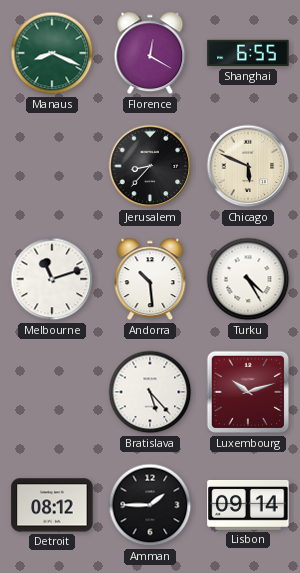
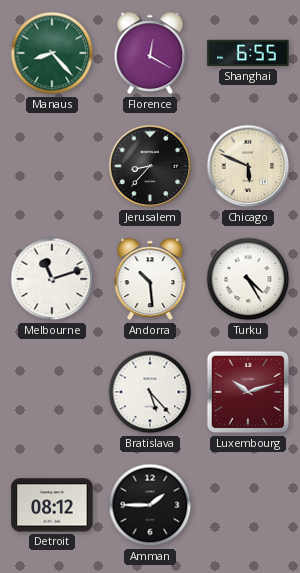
Manaus: 8:19 -> 8:23
Lisbon: 09:14 -> none
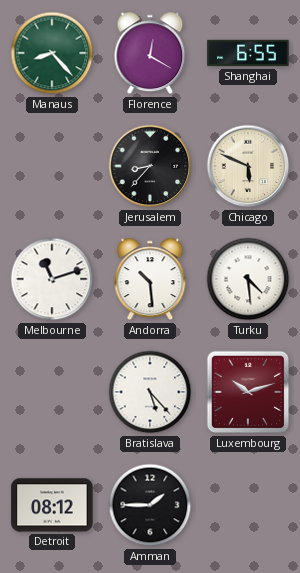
Turku: 4:25 -> 4:29
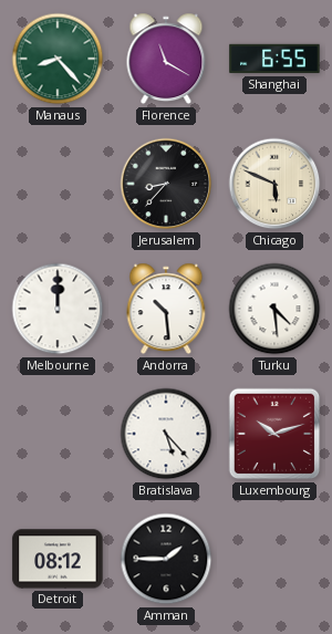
Florence: 12:20 -> 11:20
Melbourne: 11:12 -> 12:00
